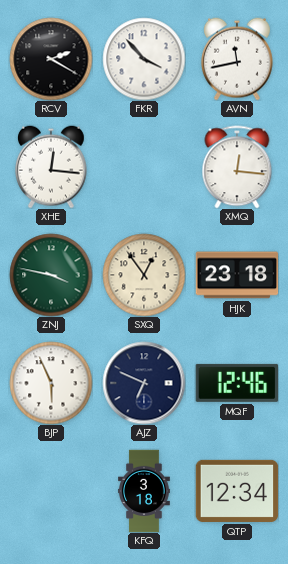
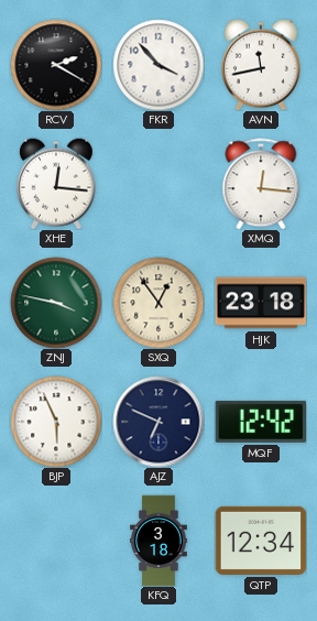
MQF: 12:46 -> 12:42
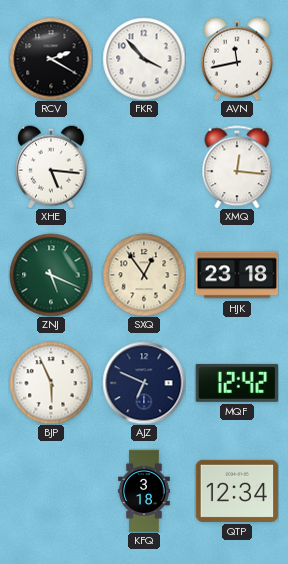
XHE: 12:16 -> 5:16
ZNJ: 3:47 -> 5:19
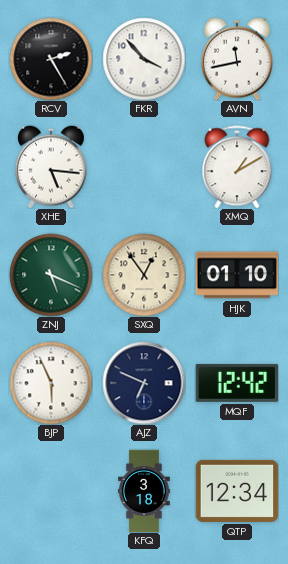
RCV: 2:20 -> 2:25
XMQ: 12:16 -> 1:10
HJK: 23:18 -> 01:10
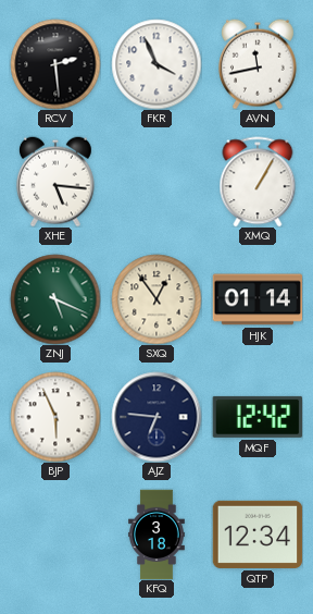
RCV: 2:25 -> 2:29
FKR: 3:53 -> 3:56
XMQ: 1:10 -> 1:05
HJK: 01:10 -> 01:14
AJZ: 6:49 -> 6:46
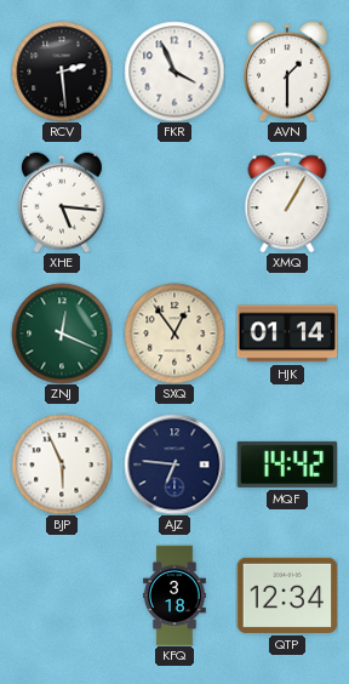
AVN: 11:43 -> 1:30
ZNJ: 5:19 -> 12:19
MQF: 12:42 -> 14:42
